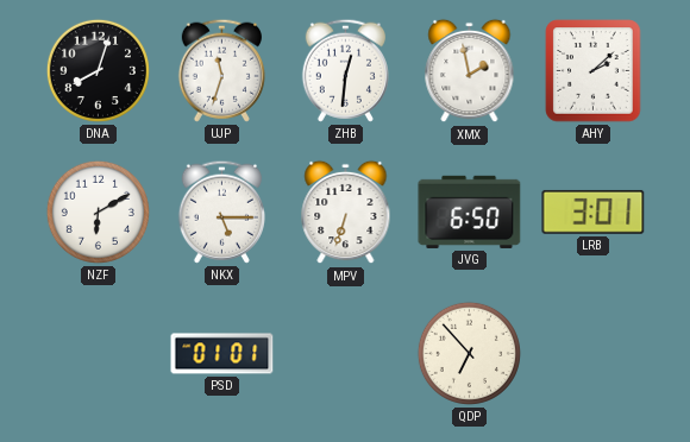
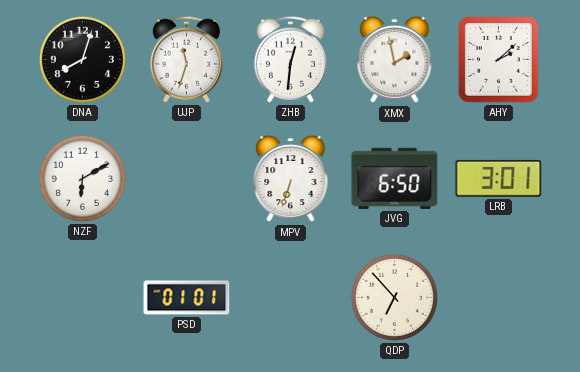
NKX: 5:15 -> none
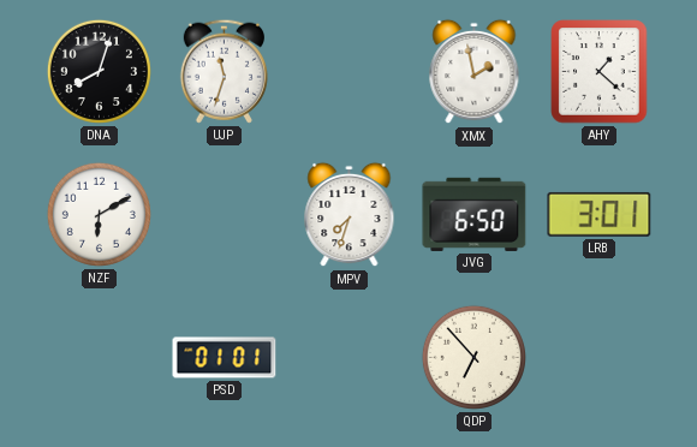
ZHB: 12:31 -> none
AHY: 2:08 -> 1:22
MPV: 6:33 -> 7:33
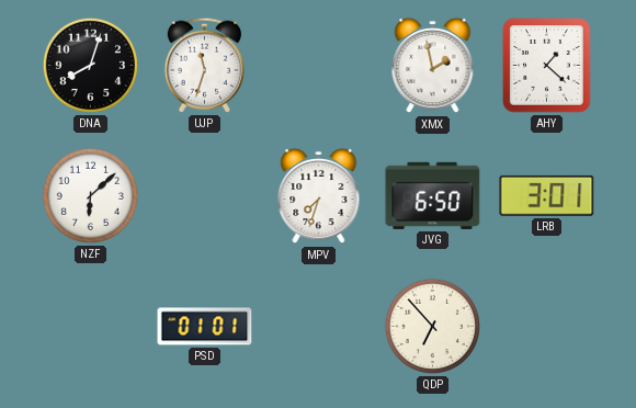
NZF: 6:10 -> 6:08
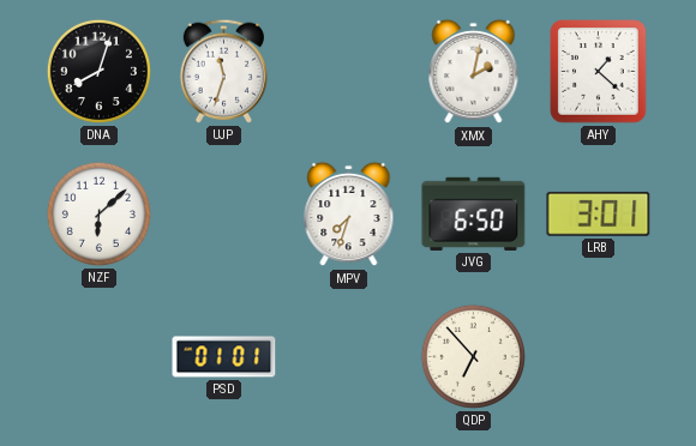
XMX: 1:58 -> 2:02
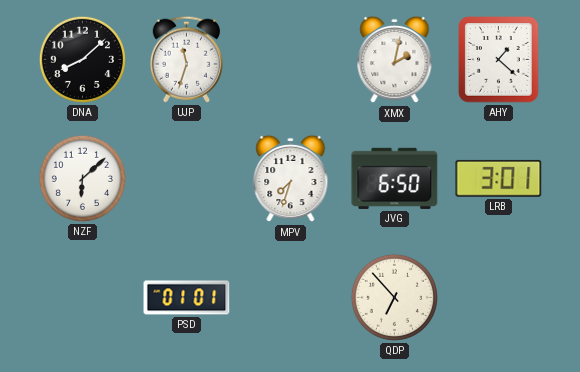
DNA: 8:03 -> 8:08
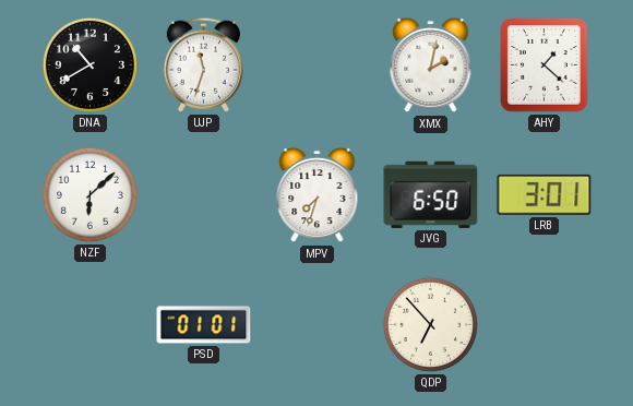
DNA: 8:08 -> 10:40
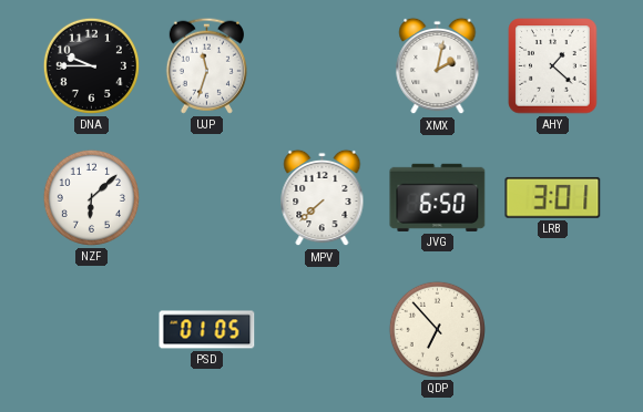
DNA: 10:40 -> 9:45
MPV: 7:33 -> 7:38
PSD: 01:01 -> 01:05
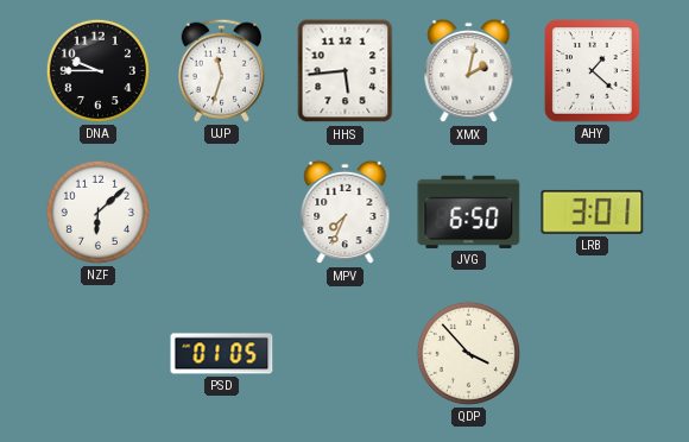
HHS: none -> 5:44
MPV: 7:38 -> 7:34
QDP: 6:53 -> 3:53
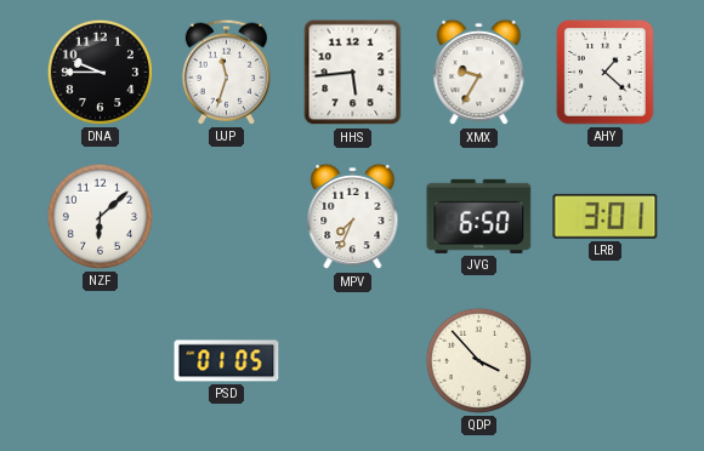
XMX: 2:02 -> 9:35
